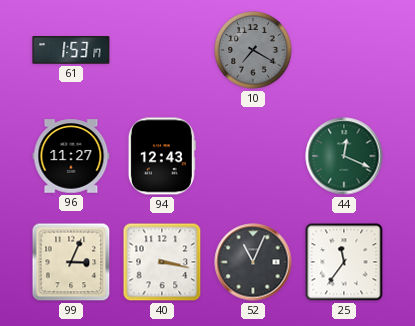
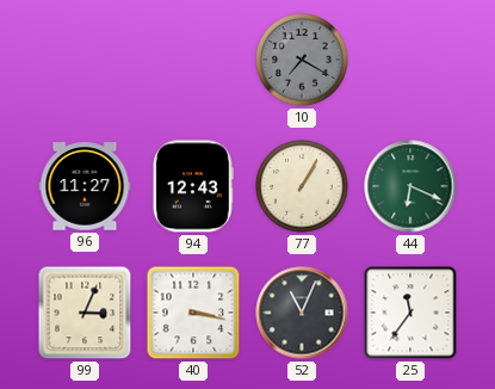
61: 1:53 -> none
77: none -> 1:05
44: 12:19 -> 6:19
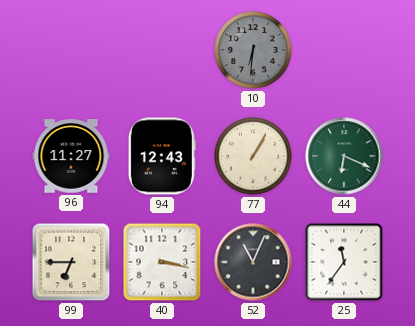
10: 7:20 -> 6:31
99: 3:04 -> 6:45
